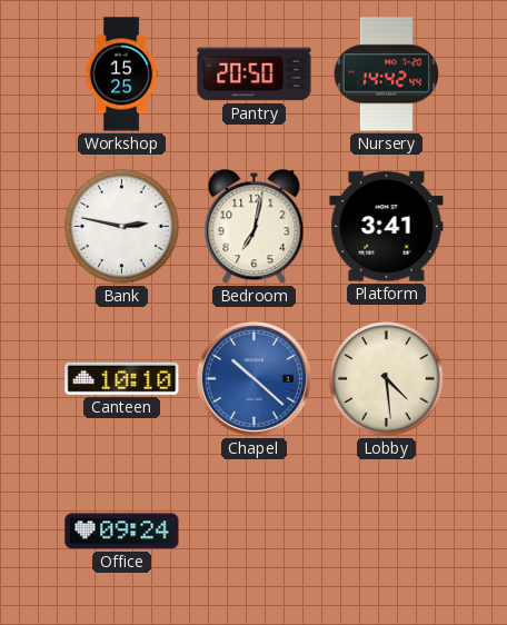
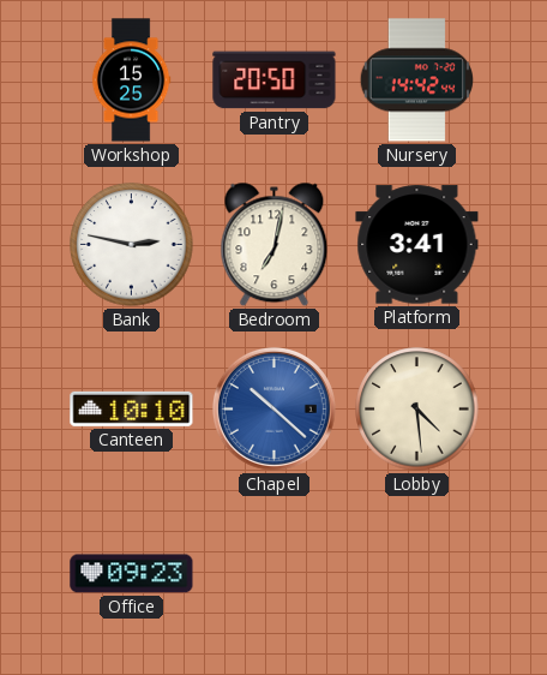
Office: 09:24 -> 09:23
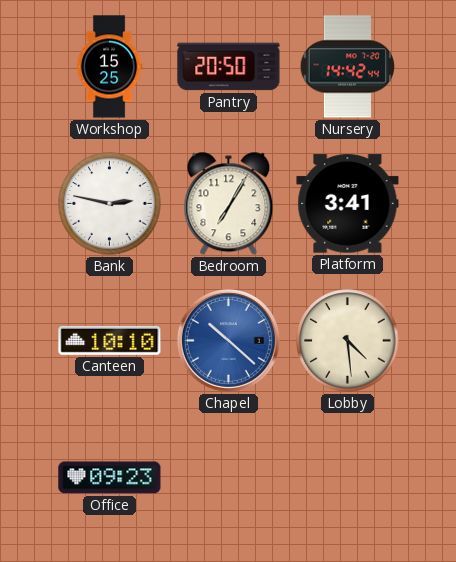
Bedroom: 7:02 -> 7:05
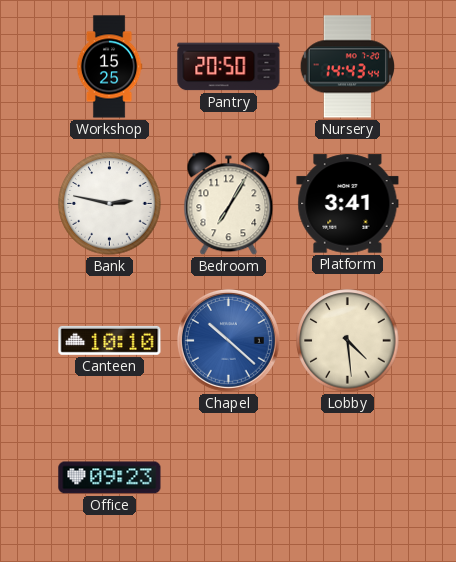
Nursery: 14:42 -> 14:43
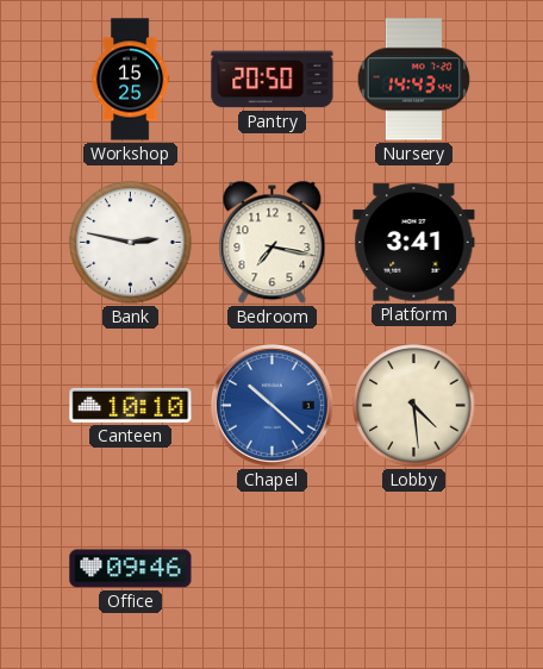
Bedroom: 7:05 -> 7:17
Office: 09:23 -> 09:46
